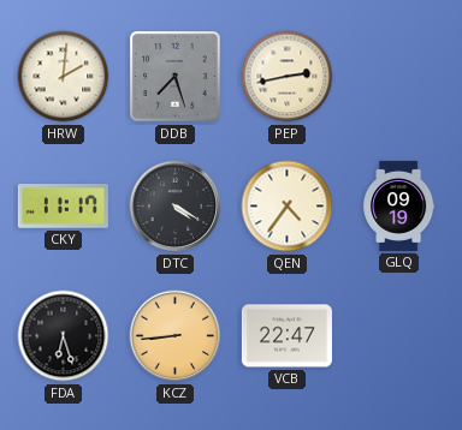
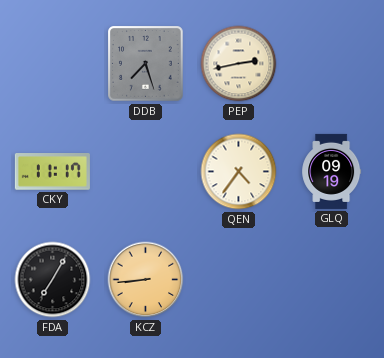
HRW: 2:01 -> none
DTC: 4:20 -> none
FDA: 6:27 -> 7:05
VCB: 22:47 -> none
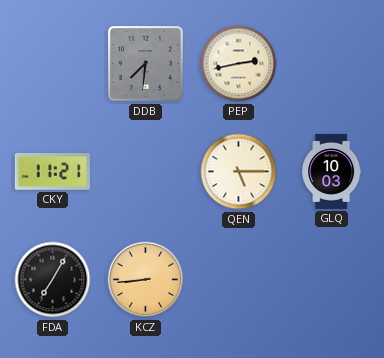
DDB: 7:27 -> 7:31
CKY: 11:17 -> 11:21
QEN: 4:36 -> 5:15
GLQ: 09:19 -> 10:03
